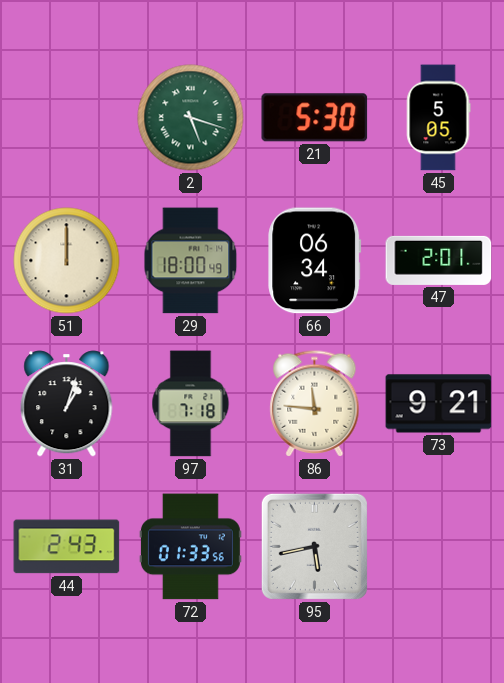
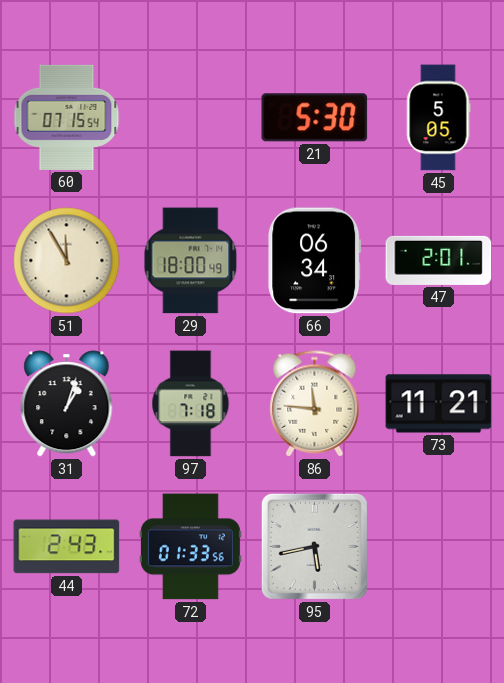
60: none -> 07:15
2: 5:18 -> none
51: 12:00 -> 11:55
73: 9:21 -> 11:21
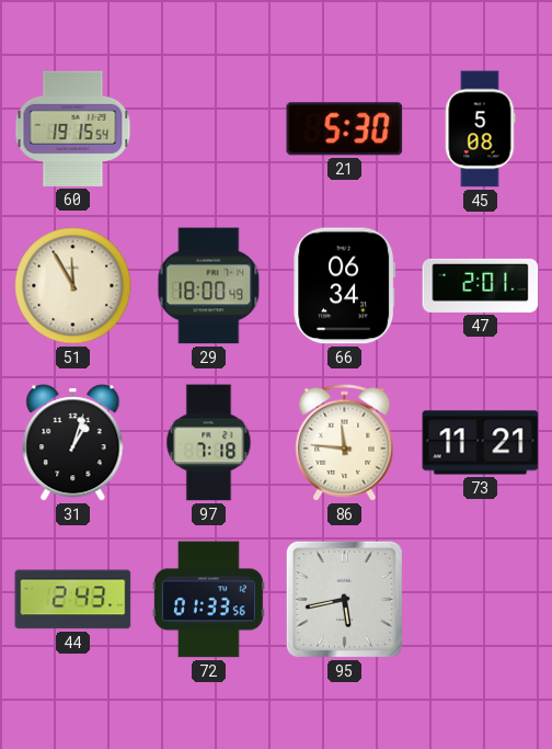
60: 07:15 -> 19:15
45: 5:05 -> 5:08
